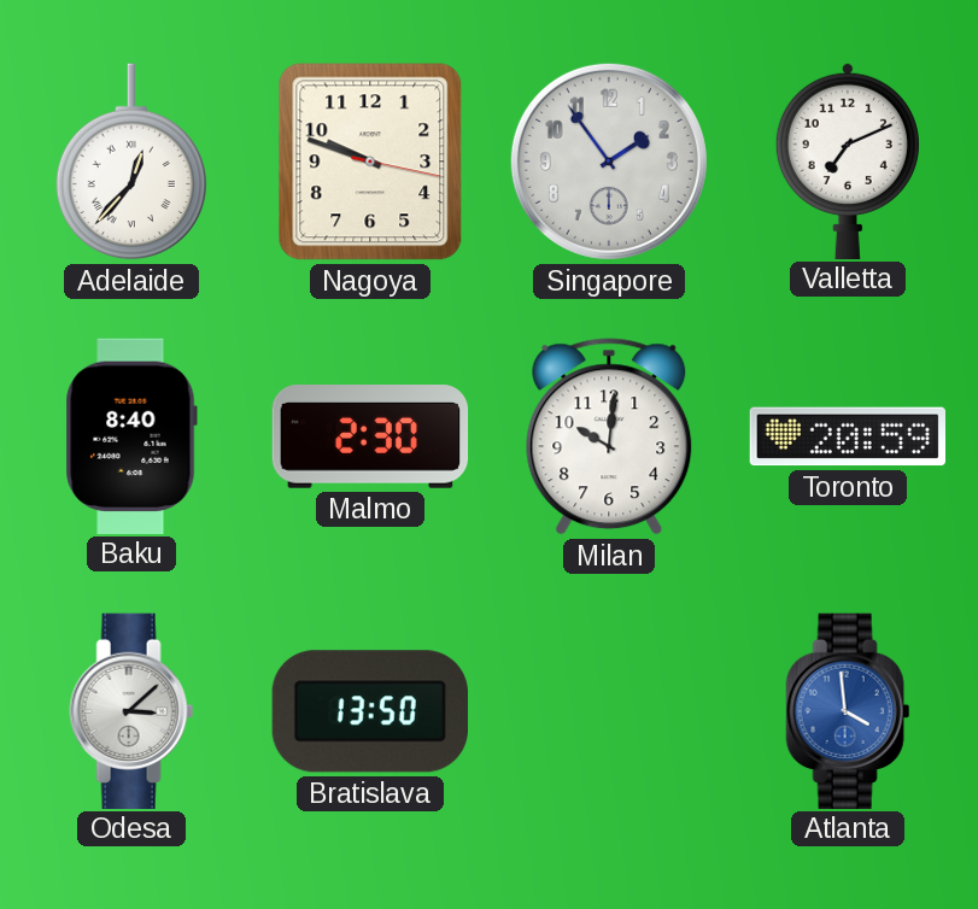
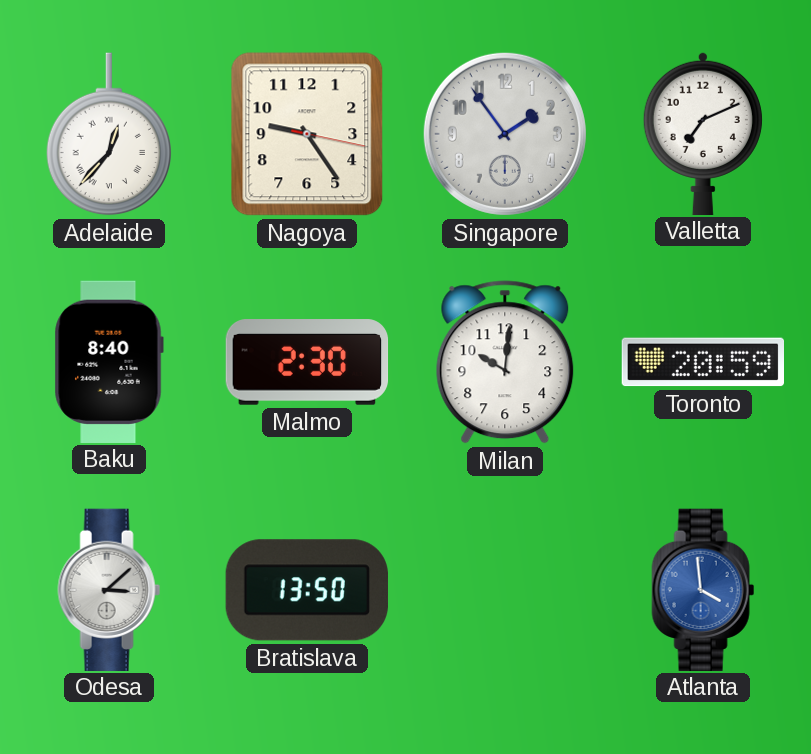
Nagoya: 9:48 -> 9:24
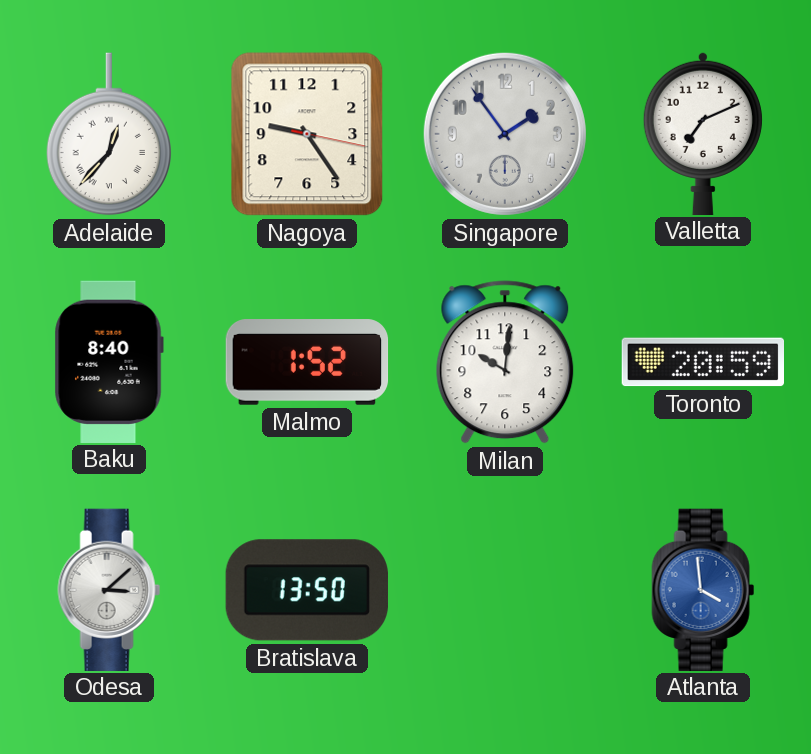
Malmo: 2:30 -> 1:52
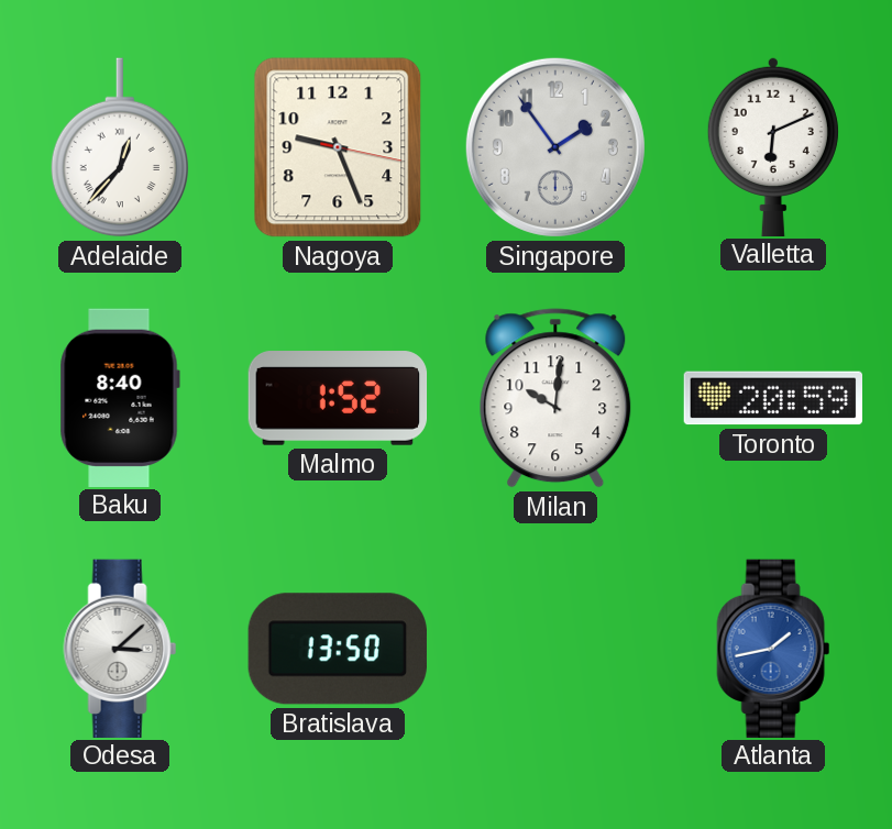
Nagoya: 9:24 -> 9:26
Valletta: 7:11 -> 6:11
Atlanta: 3:59 -> 1:43
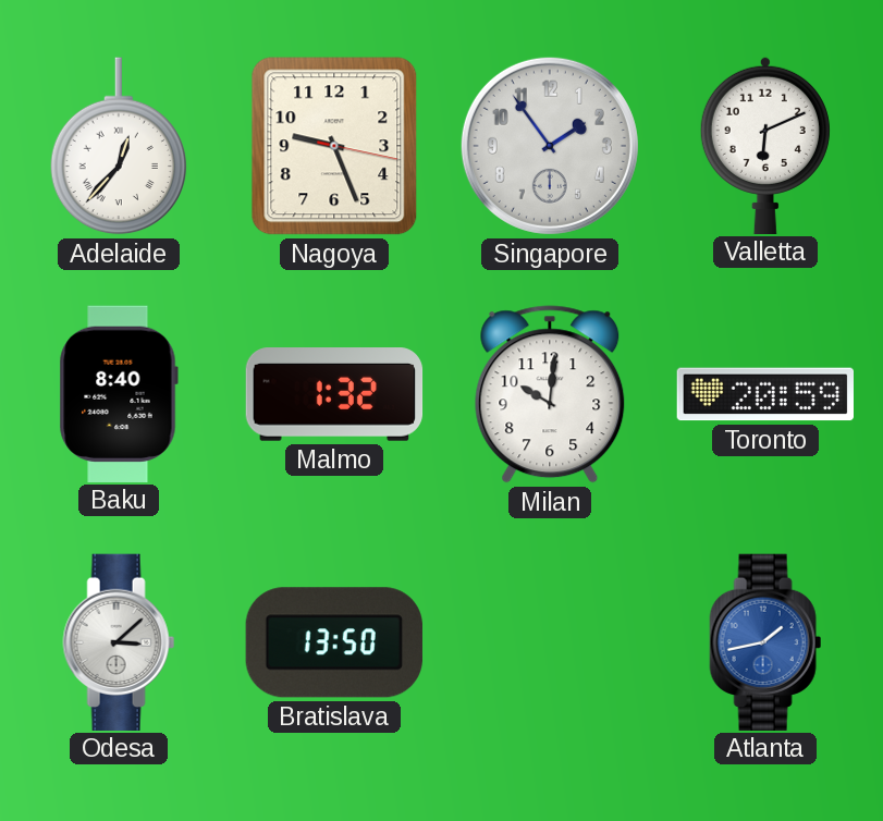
Malmo: 1:52 -> 1:32
